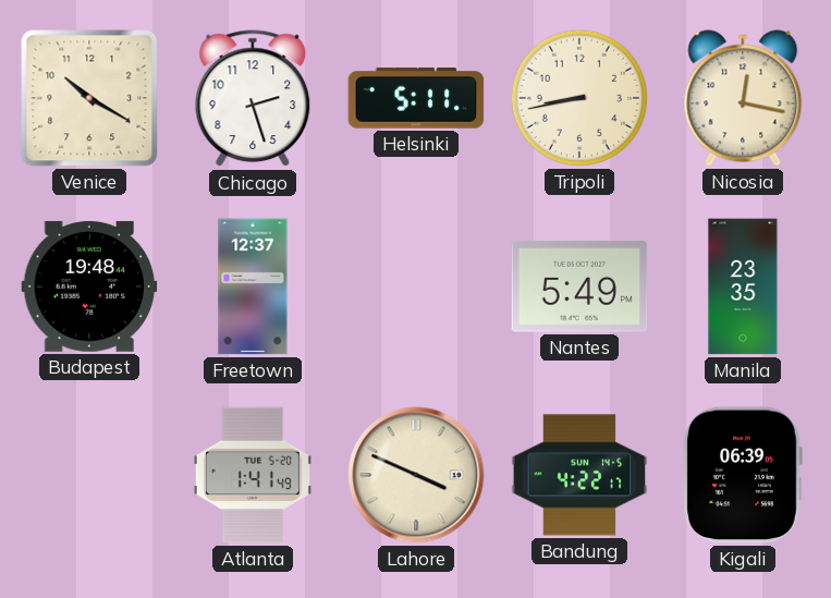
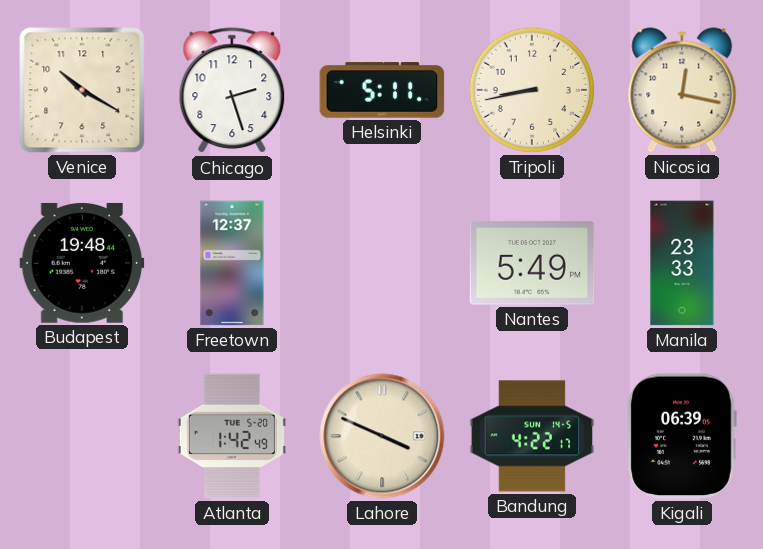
Manila: 23:35 -> 23:33
Atlanta: 1:41 -> 1:42
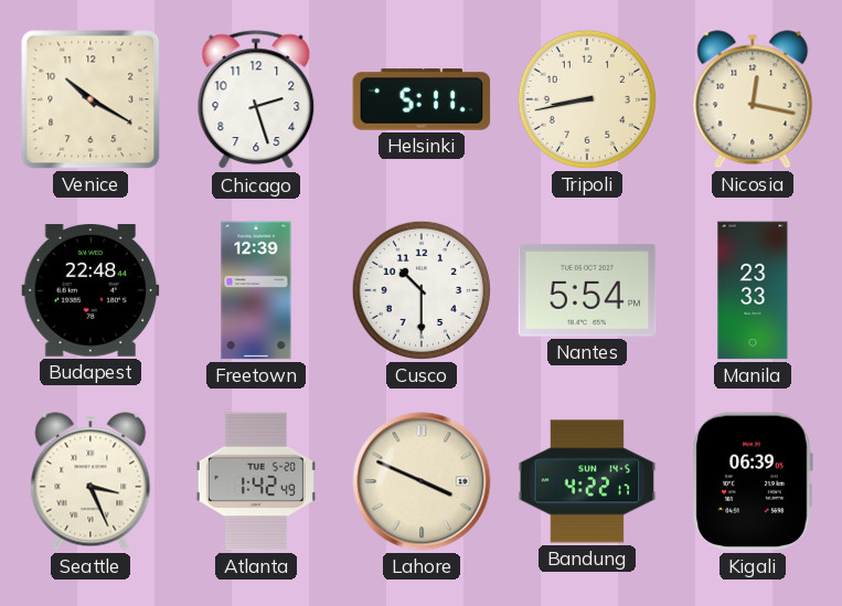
Budapest: 19:48 -> 22:48
Freetown: 12:37 -> 12:39
Cusco: none -> 10:30
Nantes: 5:49 -> 5:54
Seattle: none -> 3:26
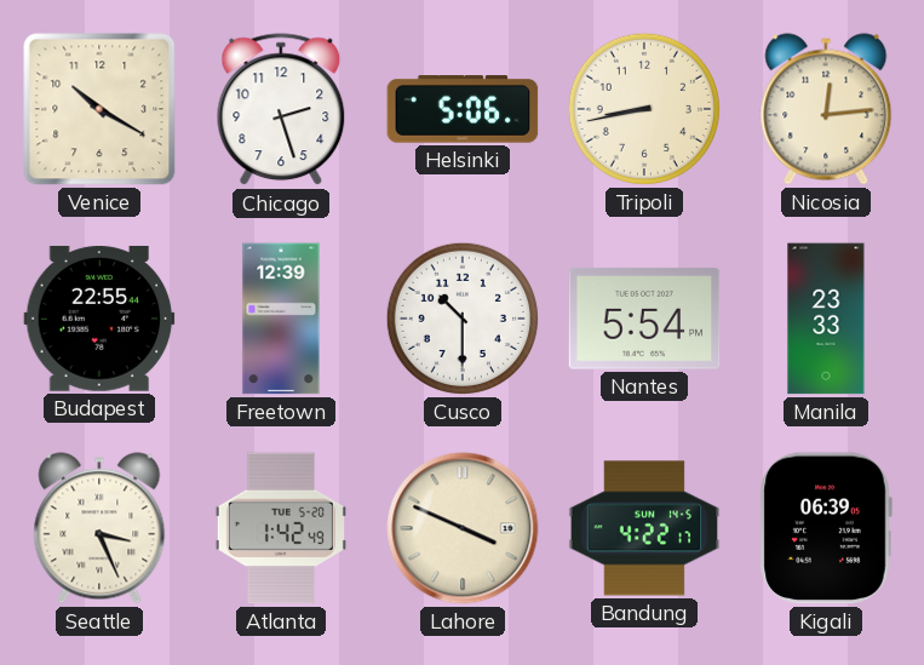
Helsinki: 5:11 -> 5:06
Nicosia: 12:17 -> 12:14
Budapest: 22:48 -> 22:55
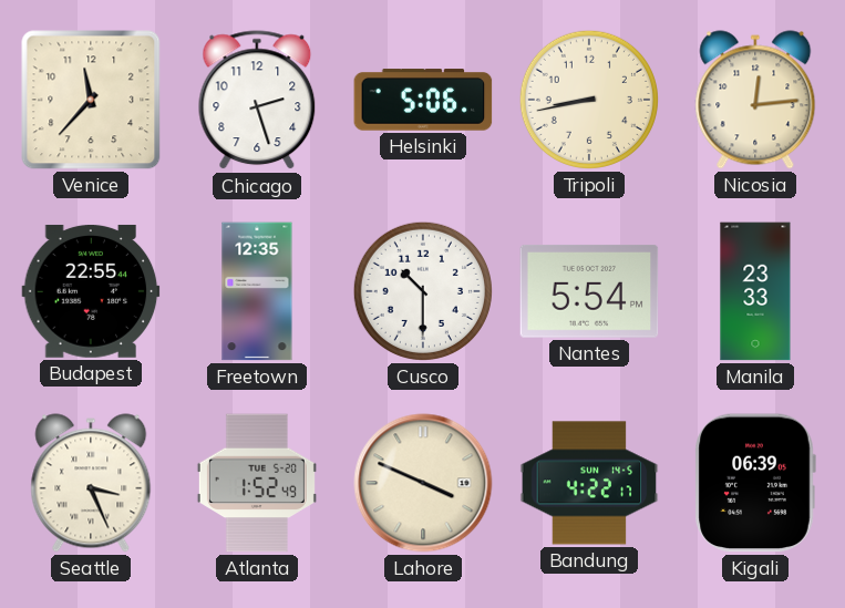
Venice: 10:20 -> 11:37
Freetown: 12:39 -> 12:35
Atlanta: 1:42 -> 1:52
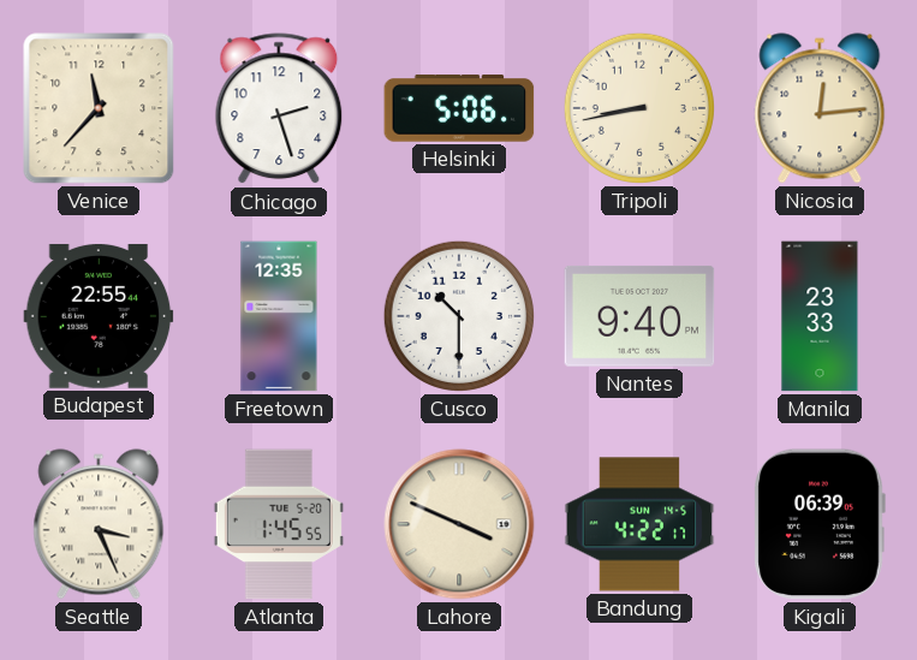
Nantes: 5:54 -> 9:40
Atlanta: 1:52 -> 1:45
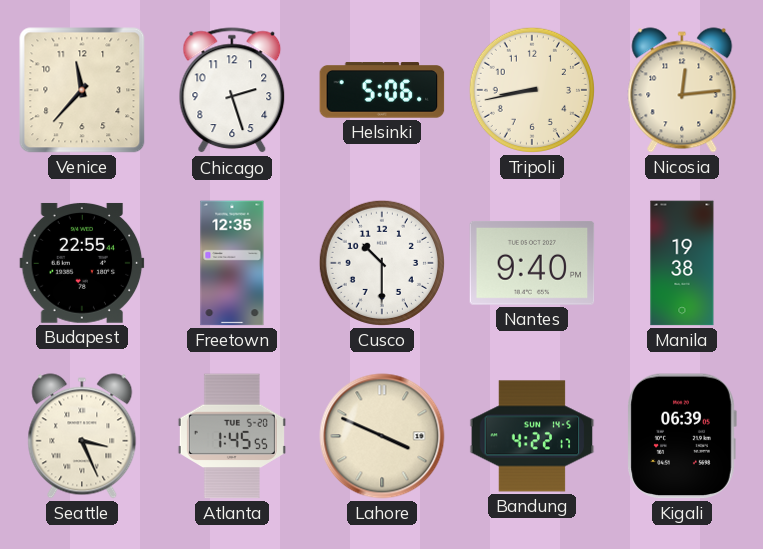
Manila: 23:33 -> 19:38
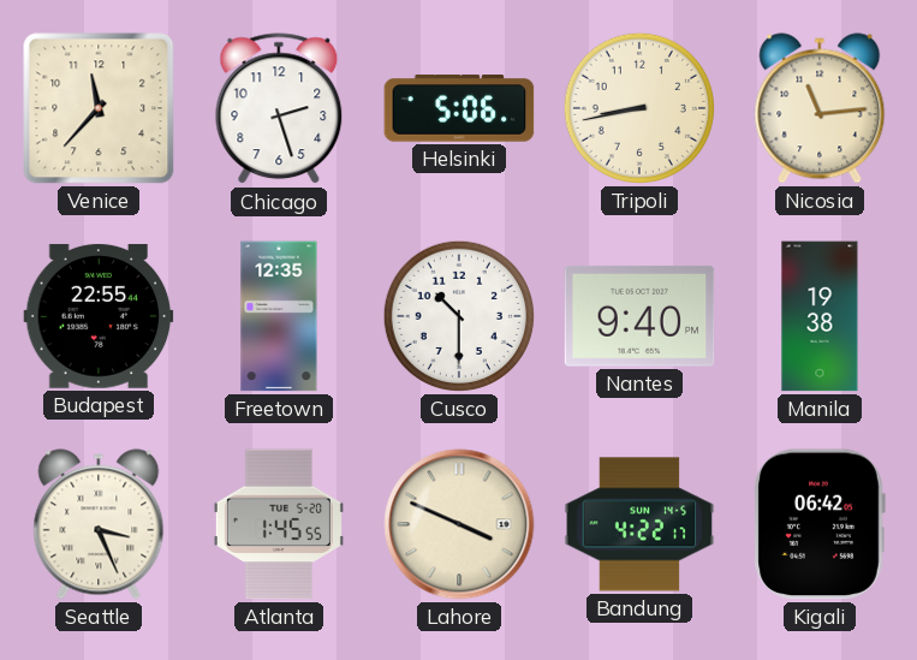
Nicosia: 12:14 -> 11:14
Kigali: 06:39 -> 06:42
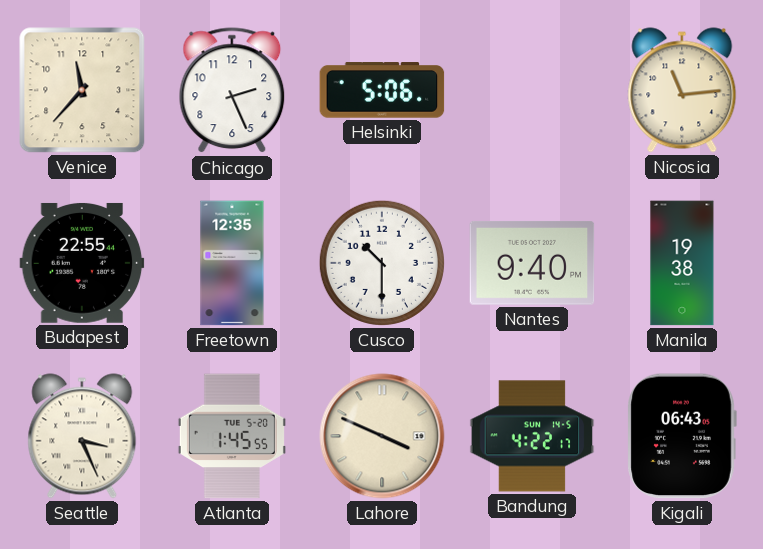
Chicago: 2:27 -> 2:26
Tripoli: 8:43 -> none
Kigali: 06:42 -> 06:43
